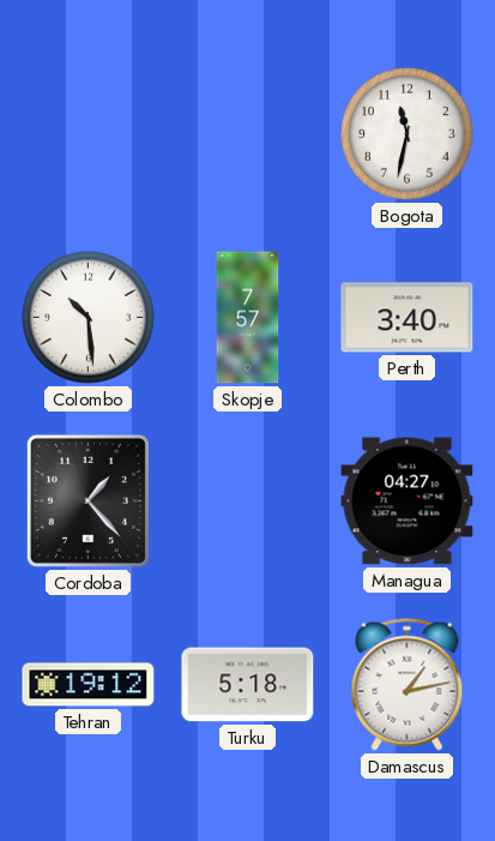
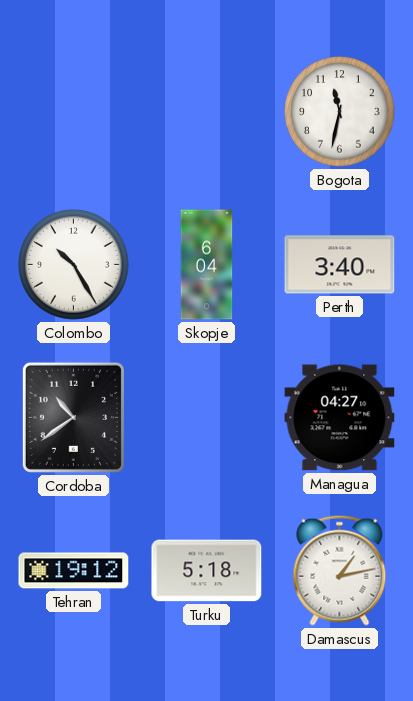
Colombo: 10:29 -> 10:25
Skopje: 7:57 -> 6:04
Cordoba: 1:23 -> 10:39
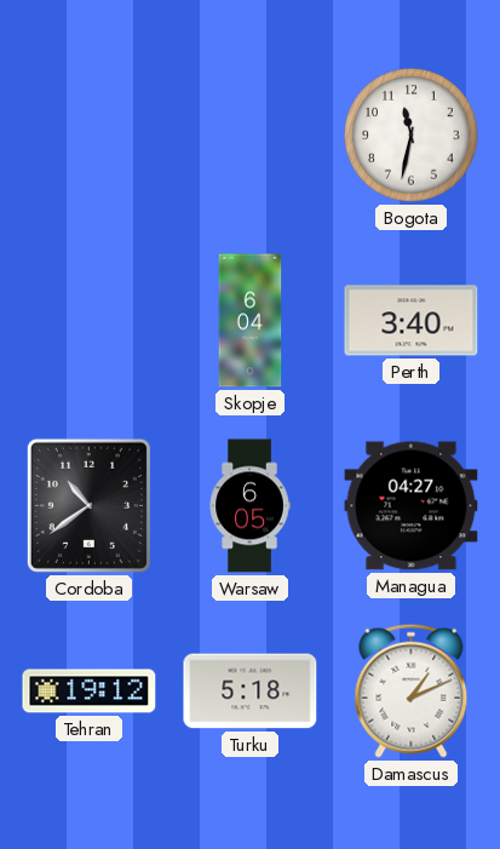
Colombo: 10:25 -> none
Warsaw: none -> 6:05
Damascus: 1:13 -> 1:11
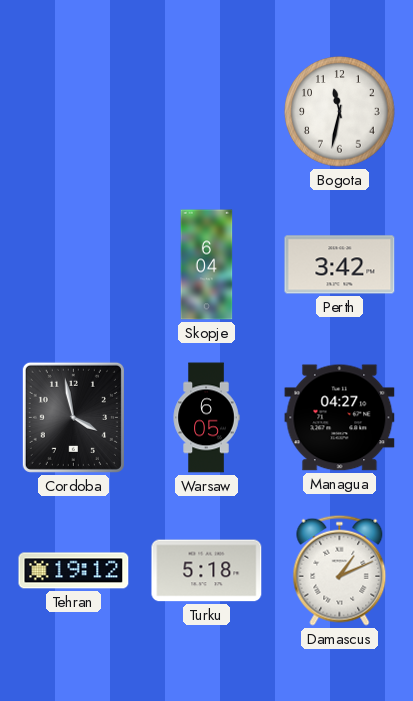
Perth: 3:40 -> 3:42
Cordoba: 10:39 -> 3:58
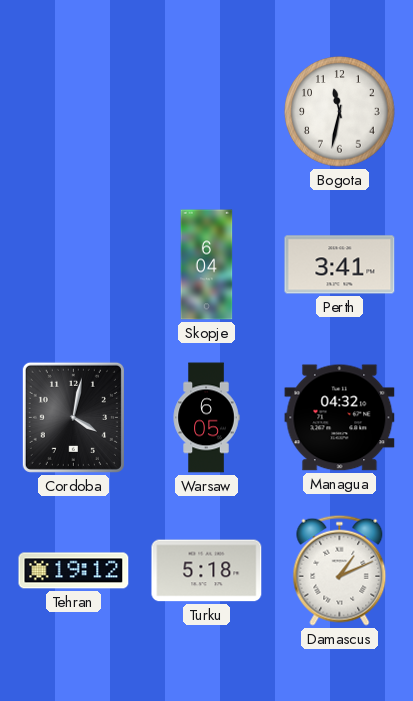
Perth: 3:42 -> 3:41
Cordoba: 3:58 -> 4:02
Managua: 04:27 -> 04:32
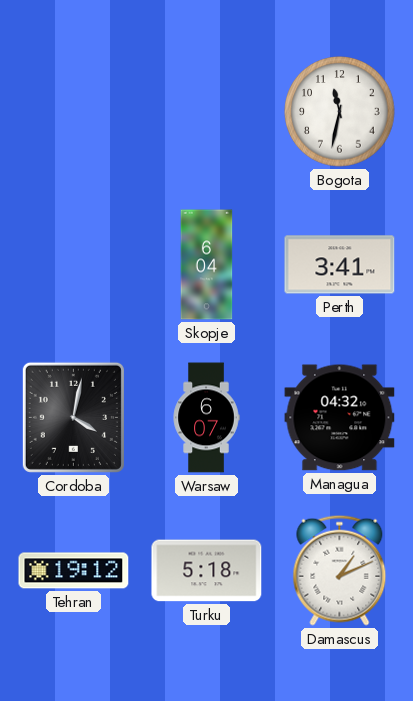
Warsaw: 6:05 -> 6:07
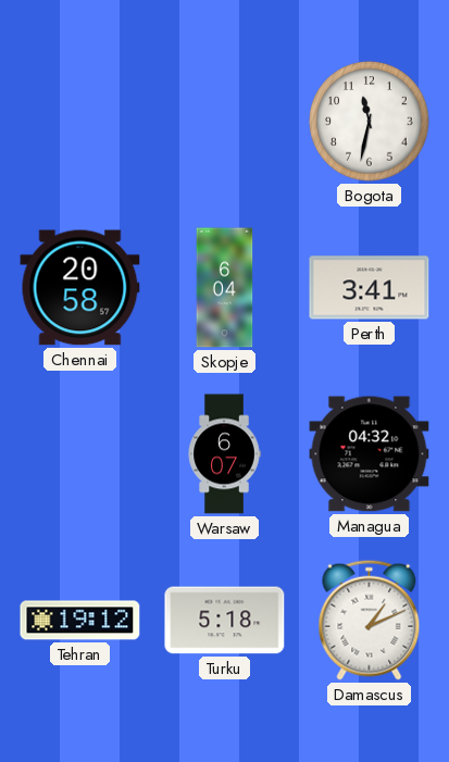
Chennai: none -> 20:58
Cordoba: 4:02 -> none
